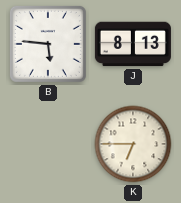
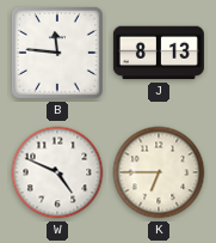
B: 5:46 -> 11:46
W: none -> 4:49
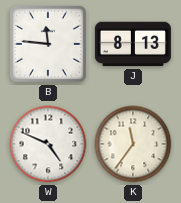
K: 6:45 -> 11:36
